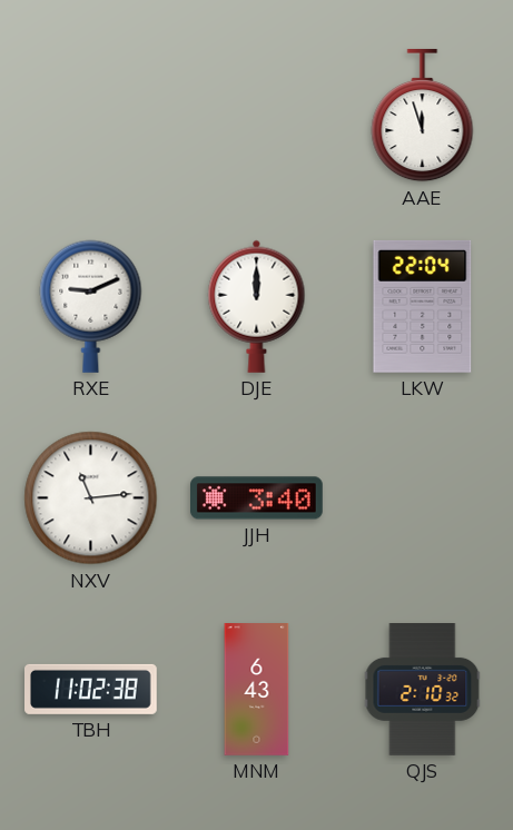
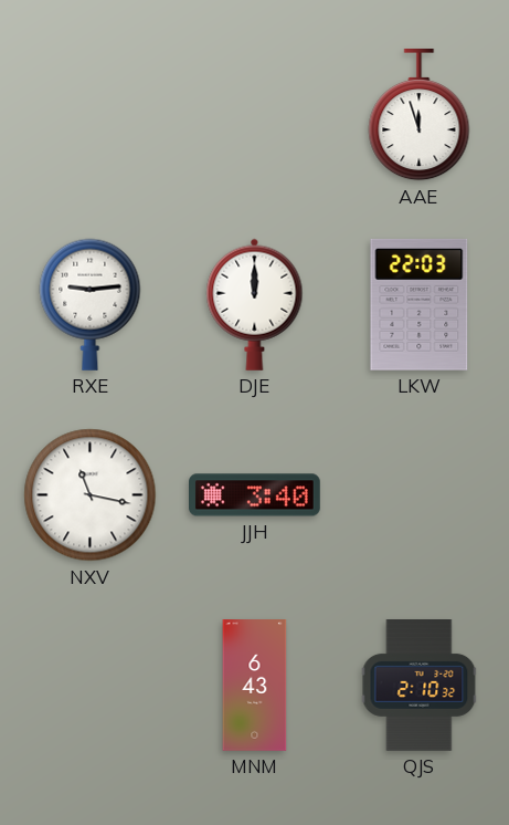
RXE: 9:11 -> 9:14
LKW: 22:04 -> 22:03
NXV: 11:14 -> 11:17
TBH: 11:02 -> none
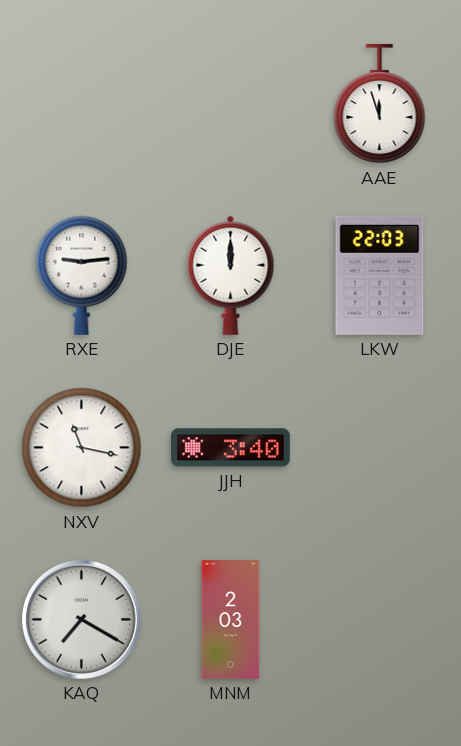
KAQ: none -> 7:20
MNM: 6:43 -> 2:03
QJS: 2:10 -> none
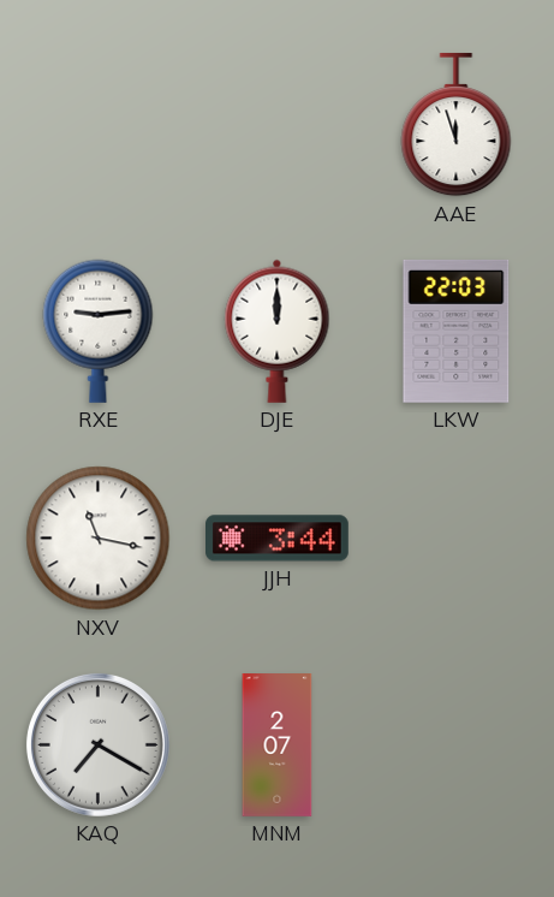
JJH: 3:40 -> 3:44
MNM: 2:03 -> 2:07
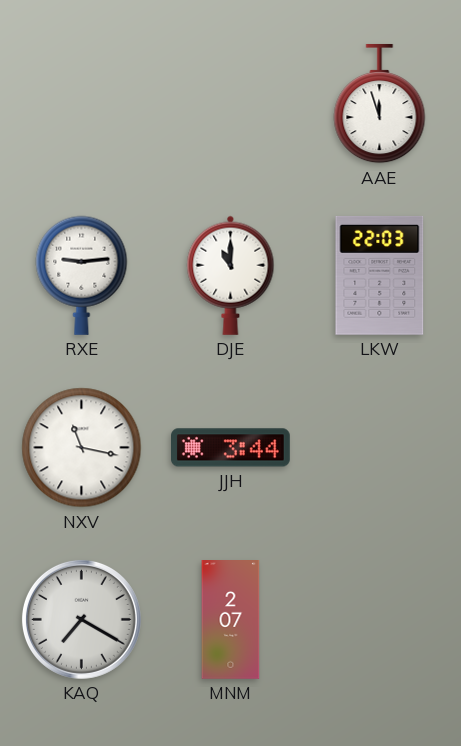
DJE: 12:00 -> 11:00
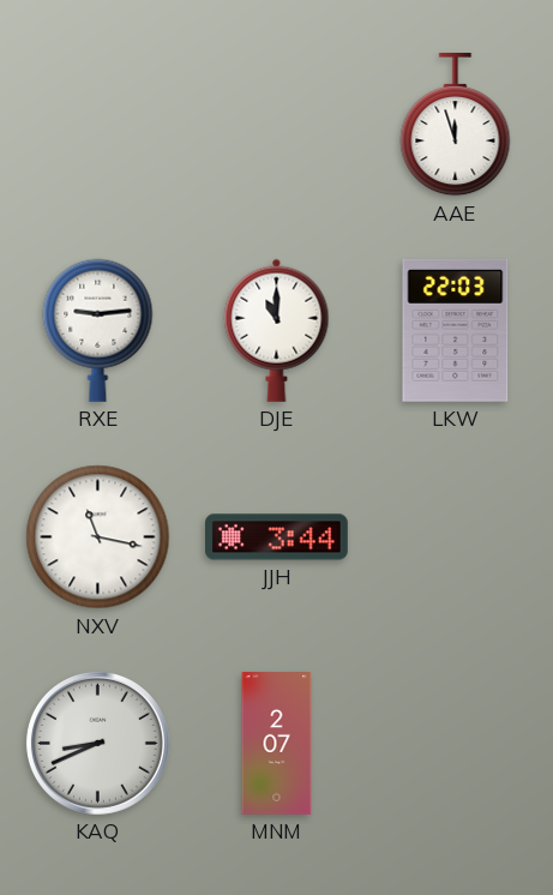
KAQ: 7:20 -> 8:41
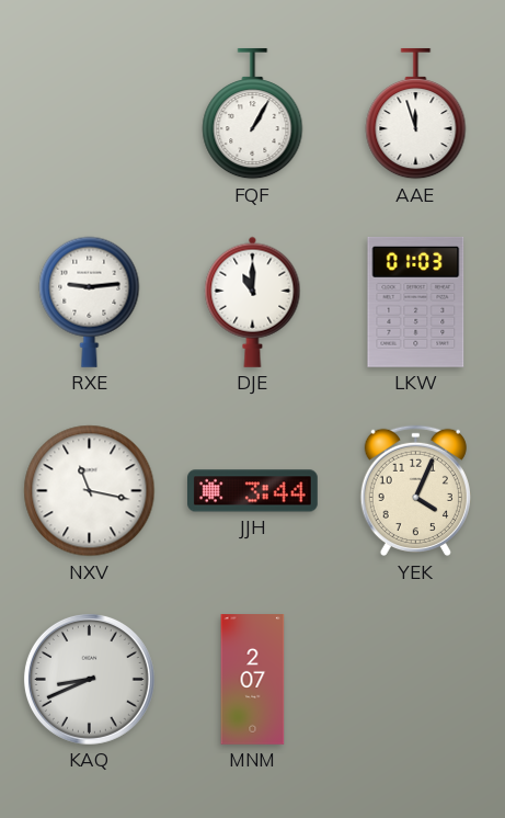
FQF: none -> 1:05
LKW: 22:03 -> 01:03
YEK: none -> 4:04
